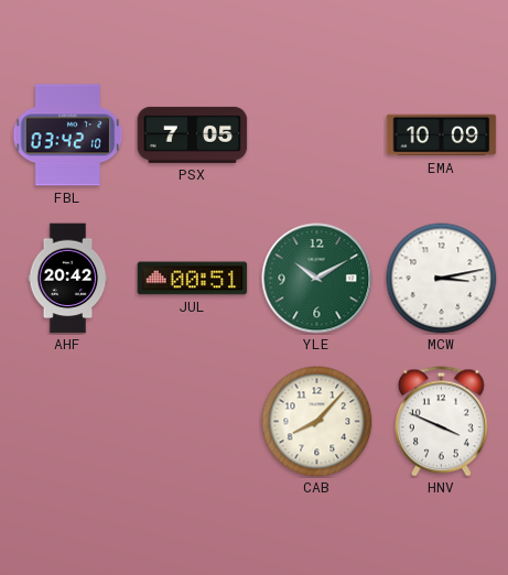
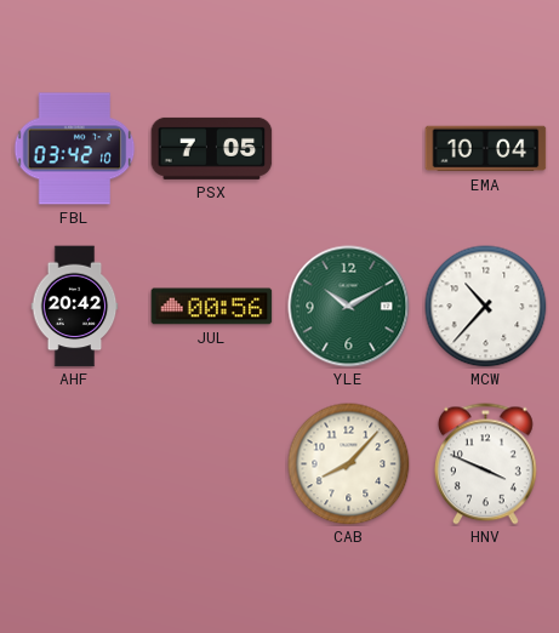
EMA: 10:09 -> 10:04
JUL: 00:51 -> 00:56
MCW: 3:13 -> 10:37
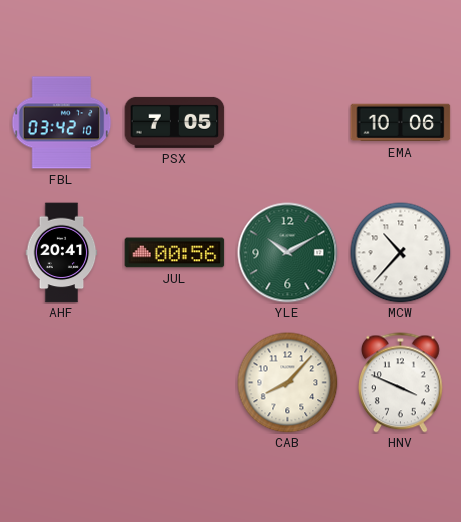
EMA: 10:04 -> 10:06
AHF: 20:42 -> 20:41
